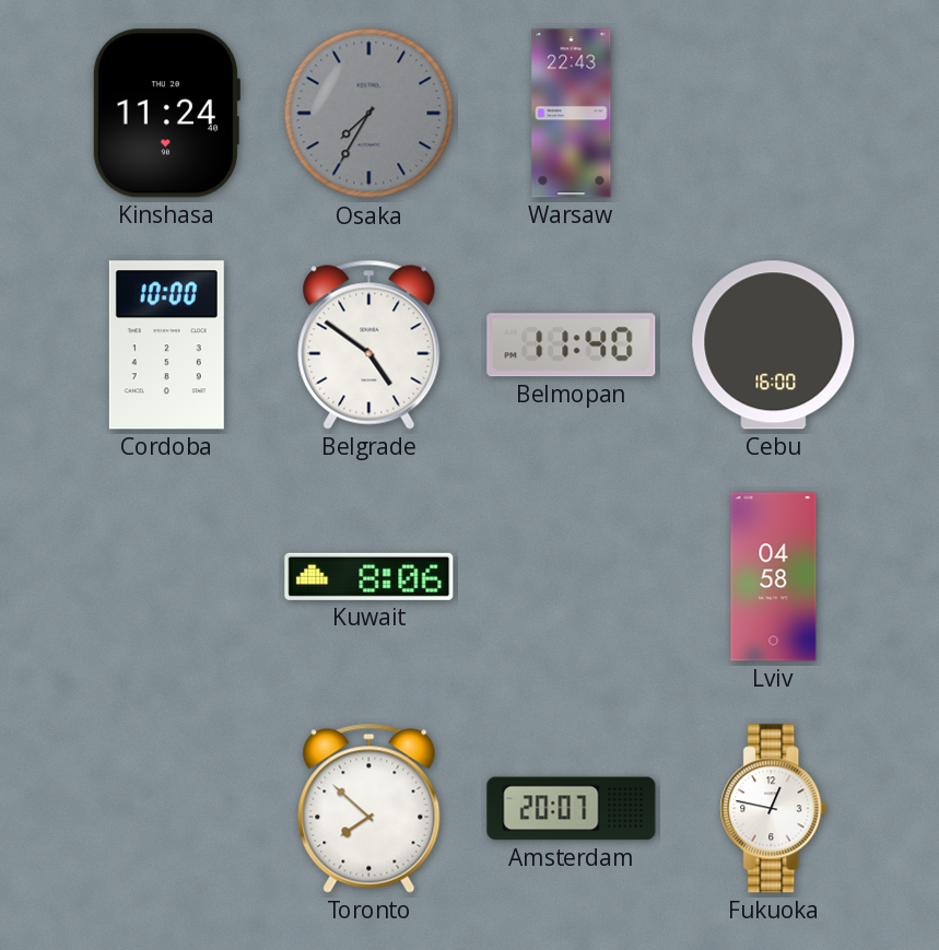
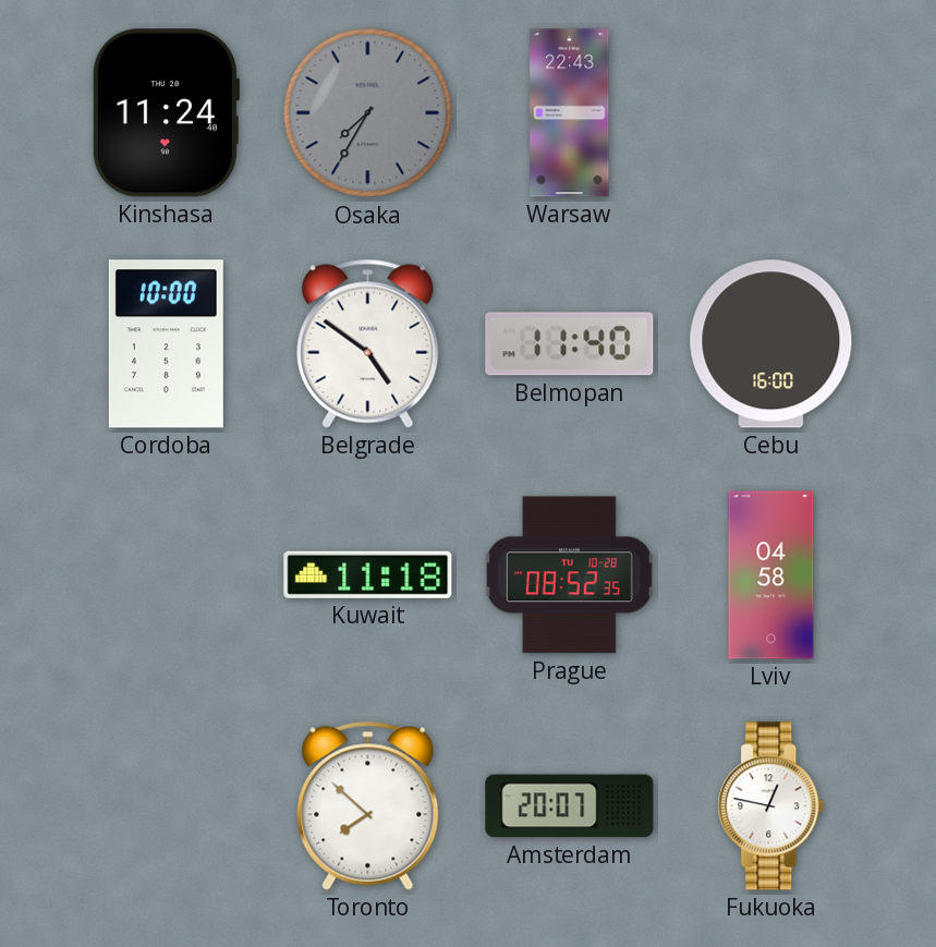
Kuwait: 8:06 -> 11:18
Prague: none -> 08:52
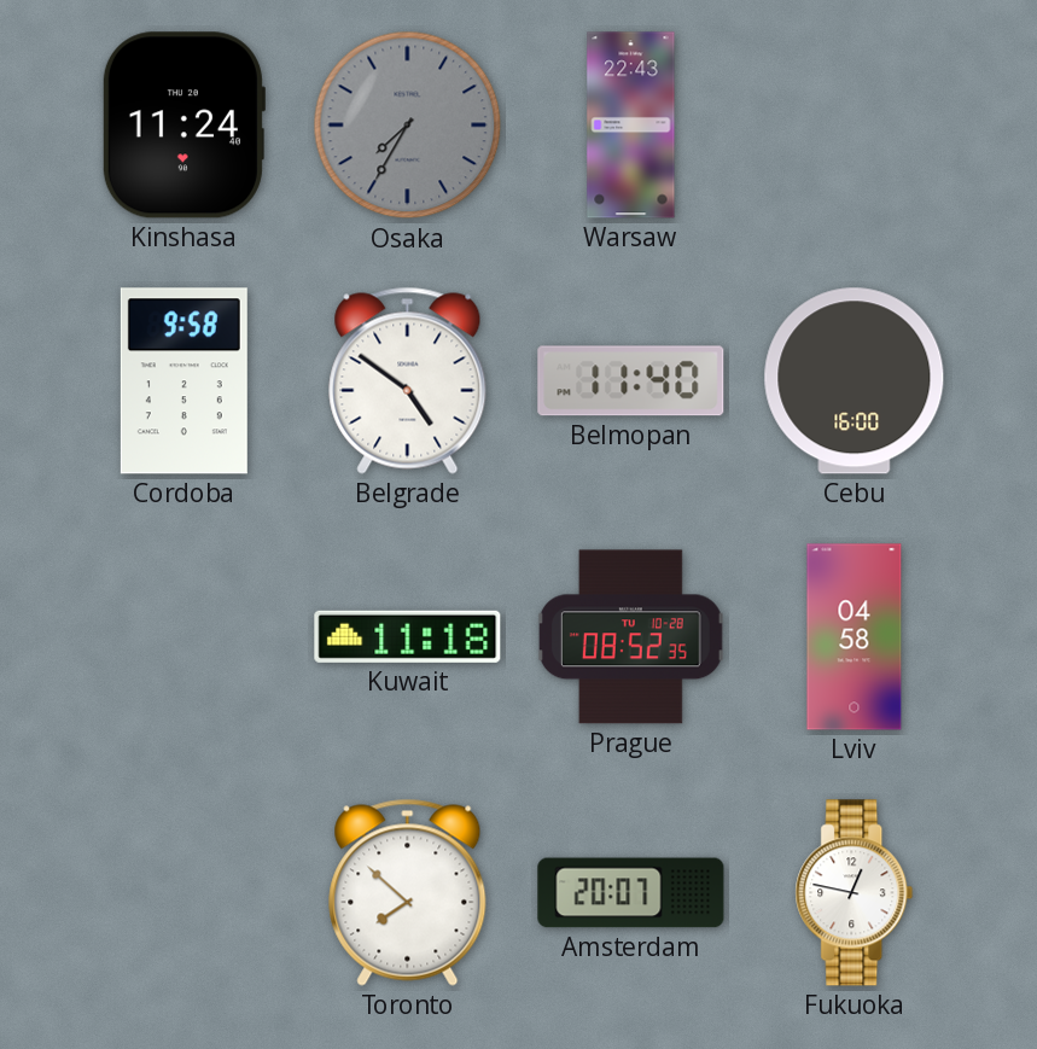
Cordoba: 10:00 -> 9:58
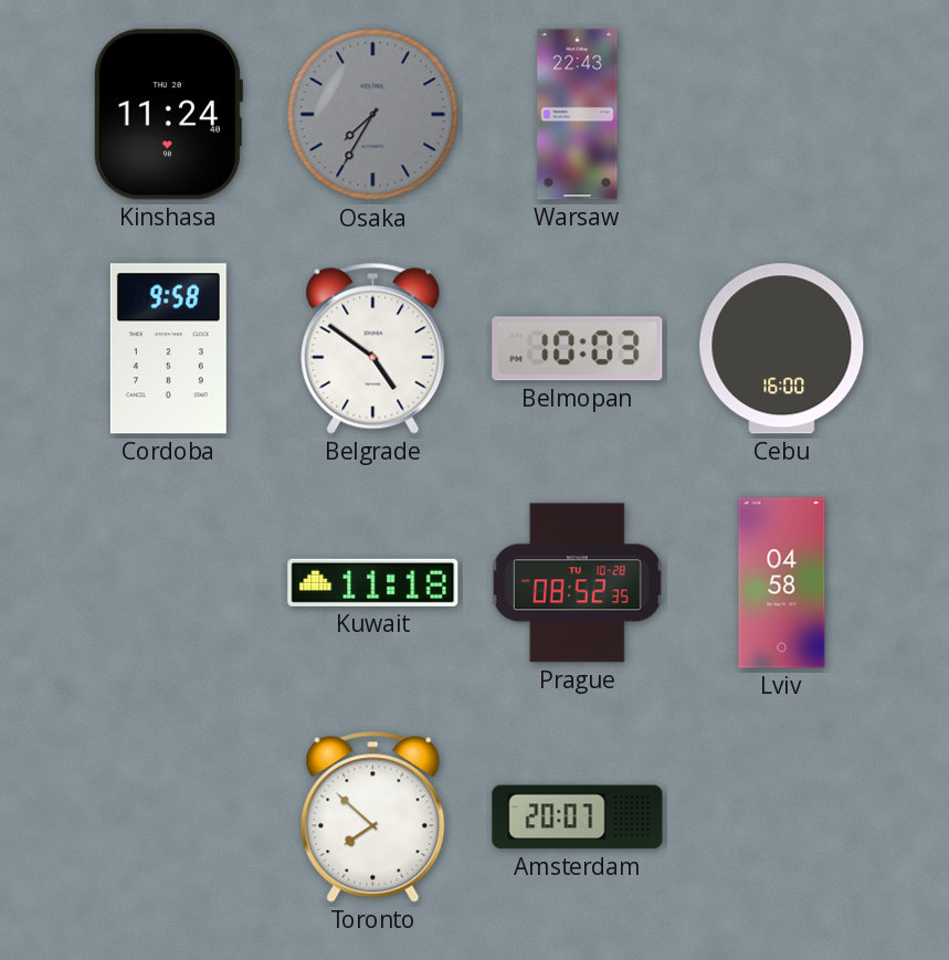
Belmopan: 11:40 -> 10:03
Fukuoka: 12:47 -> none
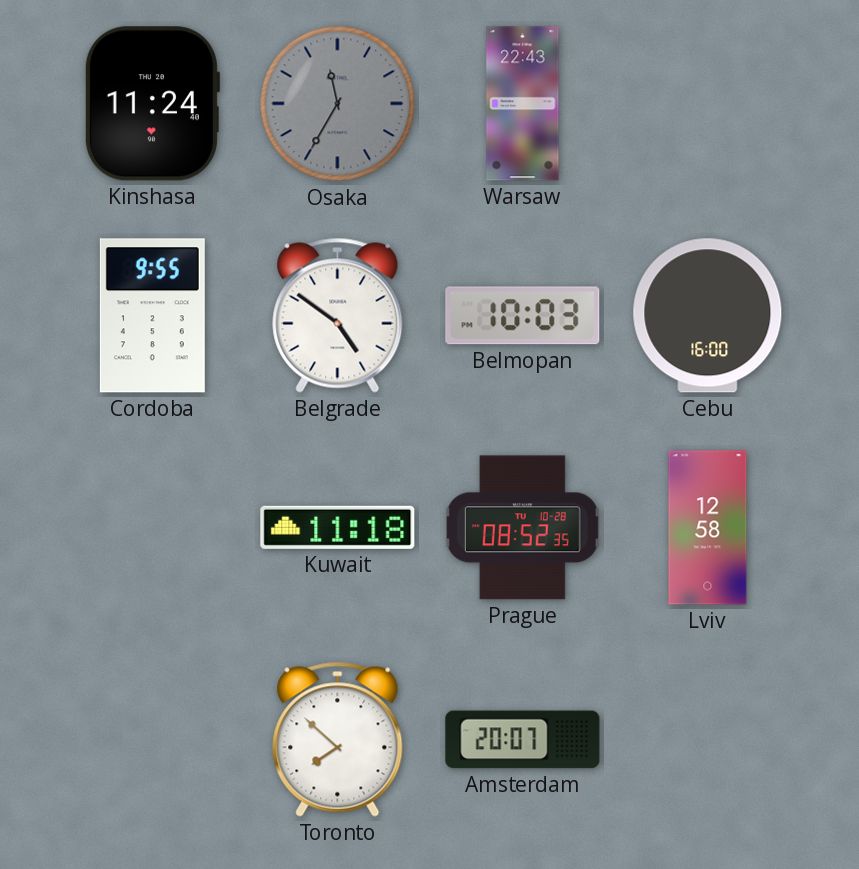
Osaka: 7:35 -> 11:35
Cordoba: 9:58 -> 9:55
Lviv: 04:58 -> 12:58
